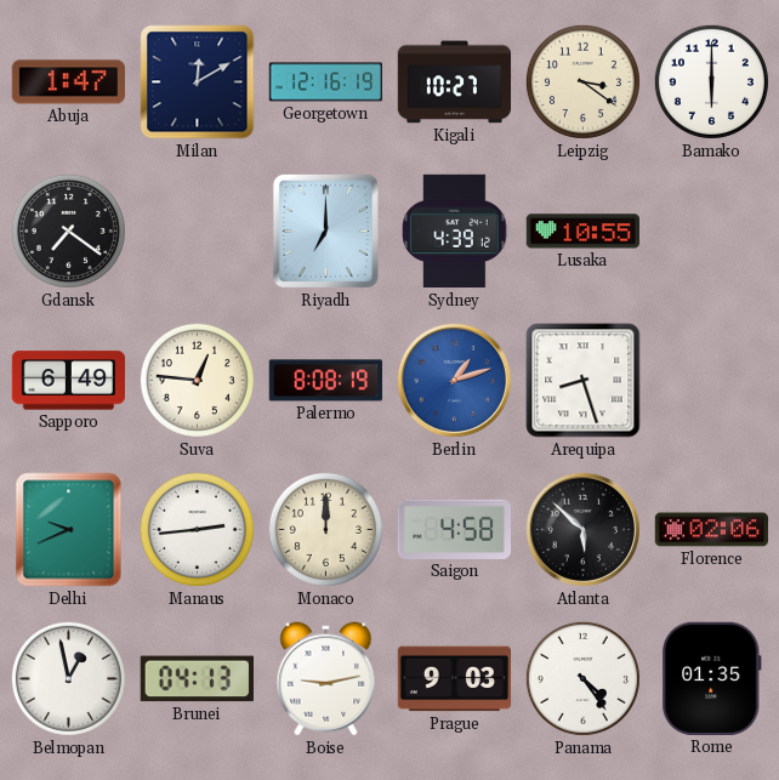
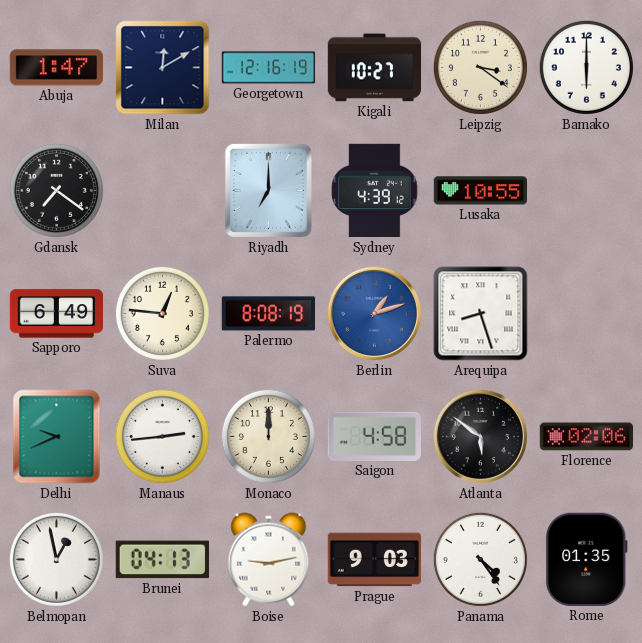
Atlanta: 5:52 -> 5:51
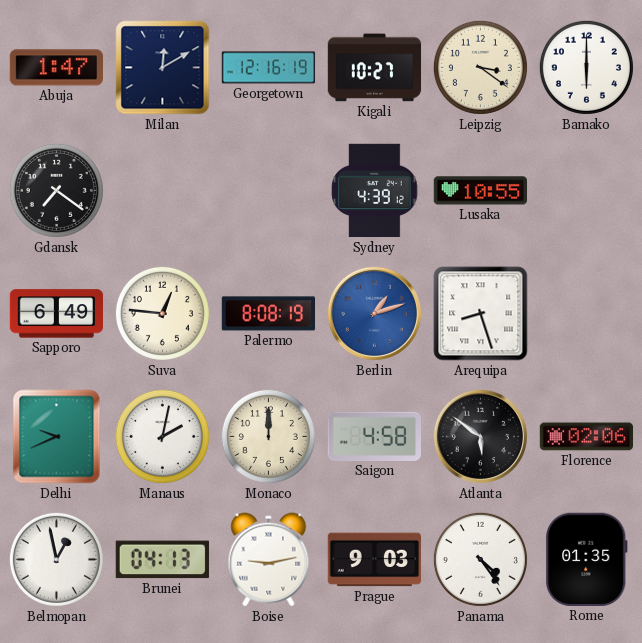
Riyadh: 7:00 -> none
Manaus: 2:44 -> 2:02
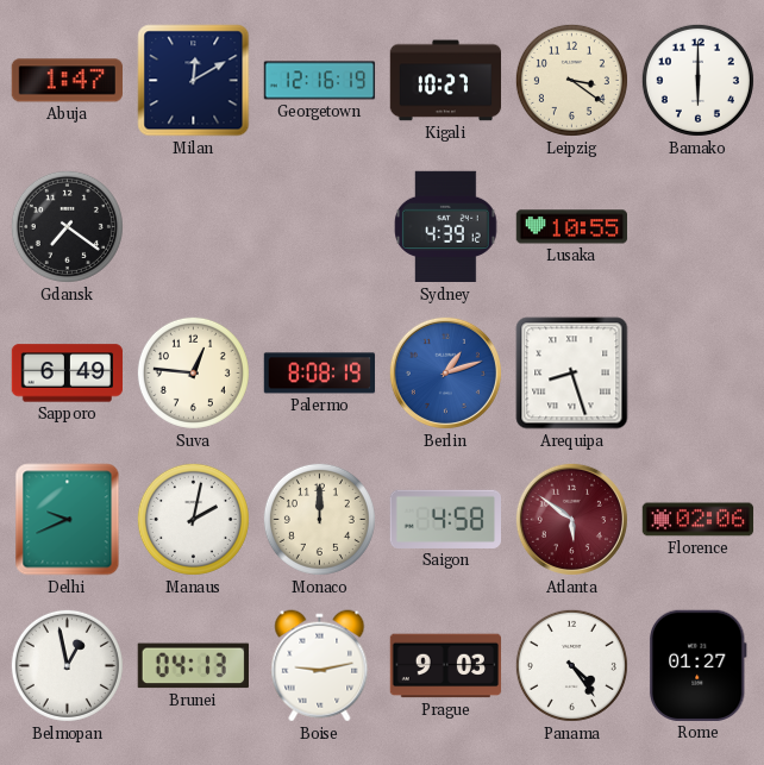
Atlanta dial: black -> burgundy
Rome: 01:35 -> 01:27
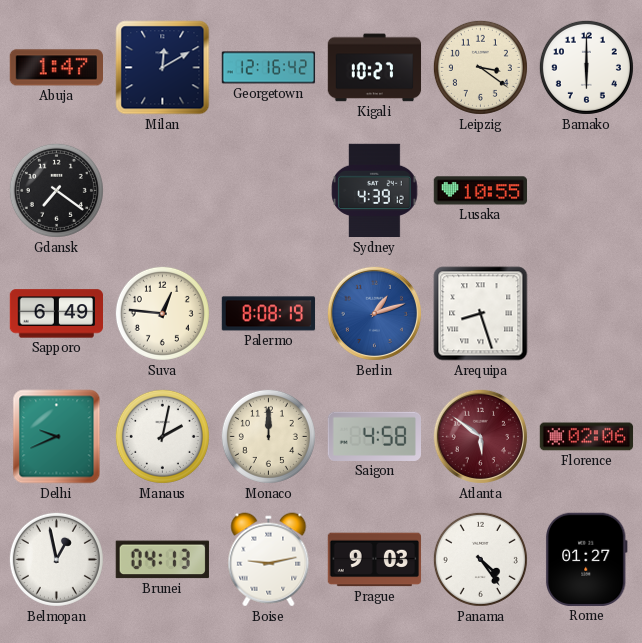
Georgetown: 12:16:19 -> 12:16:42
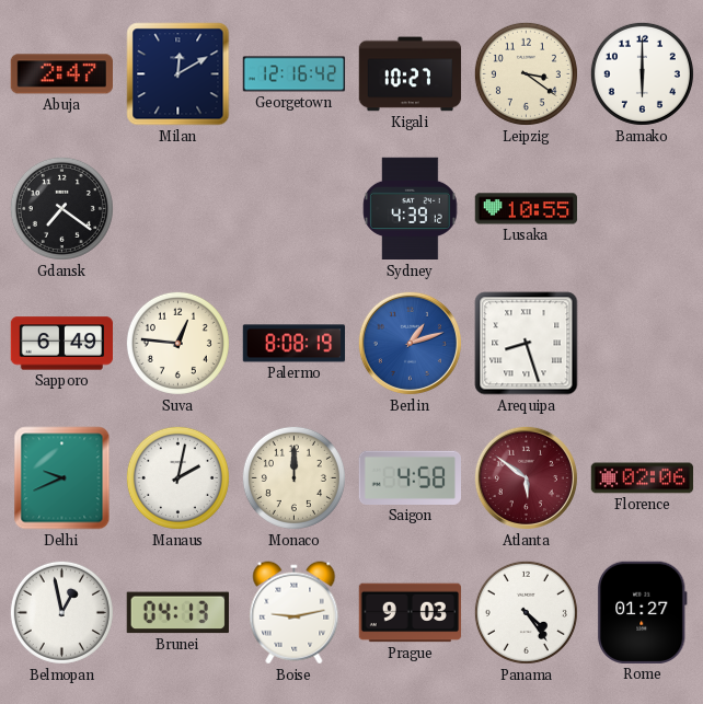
Abuja: 1:47 -> 2:47
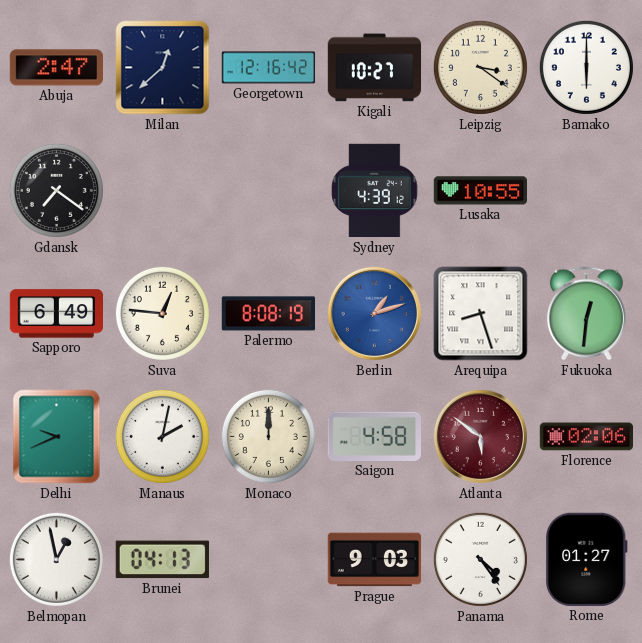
Milan: 12:10 -> 12:38
Fukuoka: none -> 12:31
Boise: 9:13 -> none
